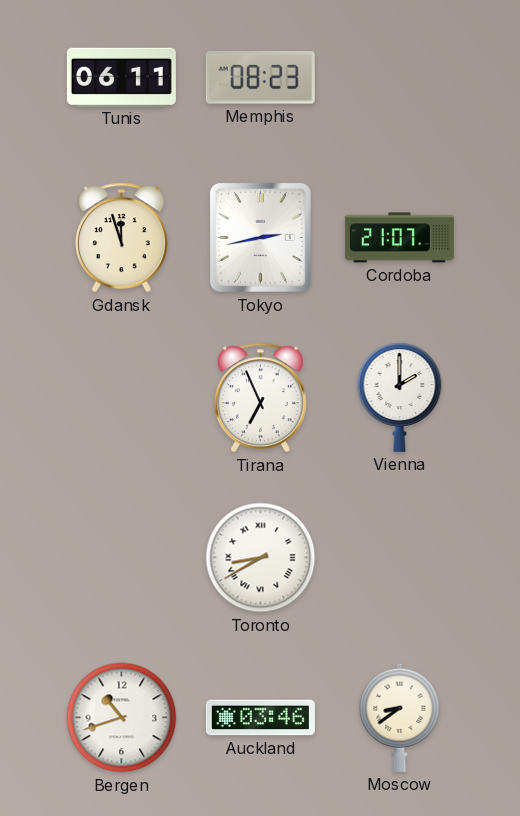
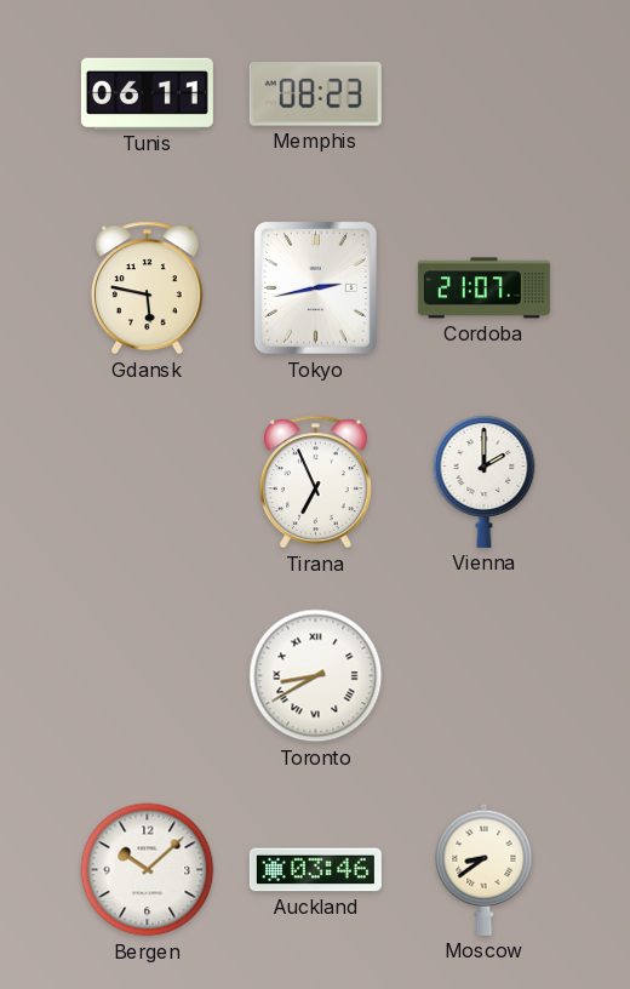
Gdansk: 11:57 -> 5:47
Bergen: 10:42 -> 10:08
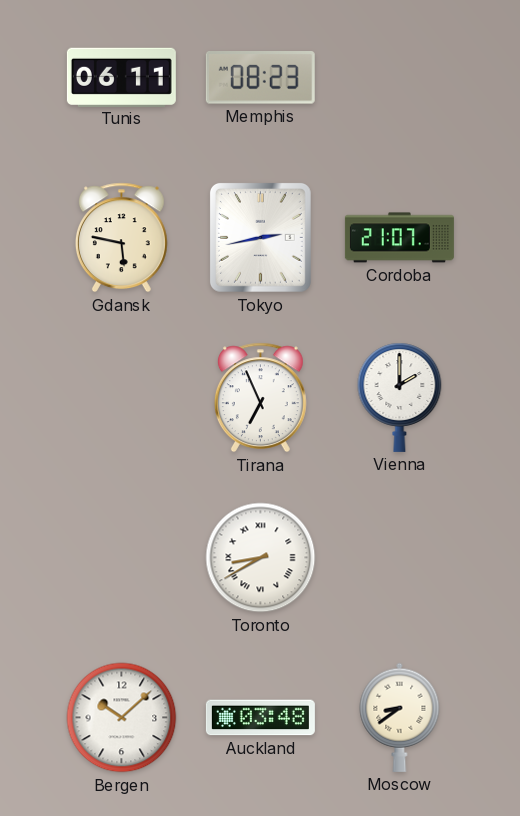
Auckland: 03:46 -> 03:48
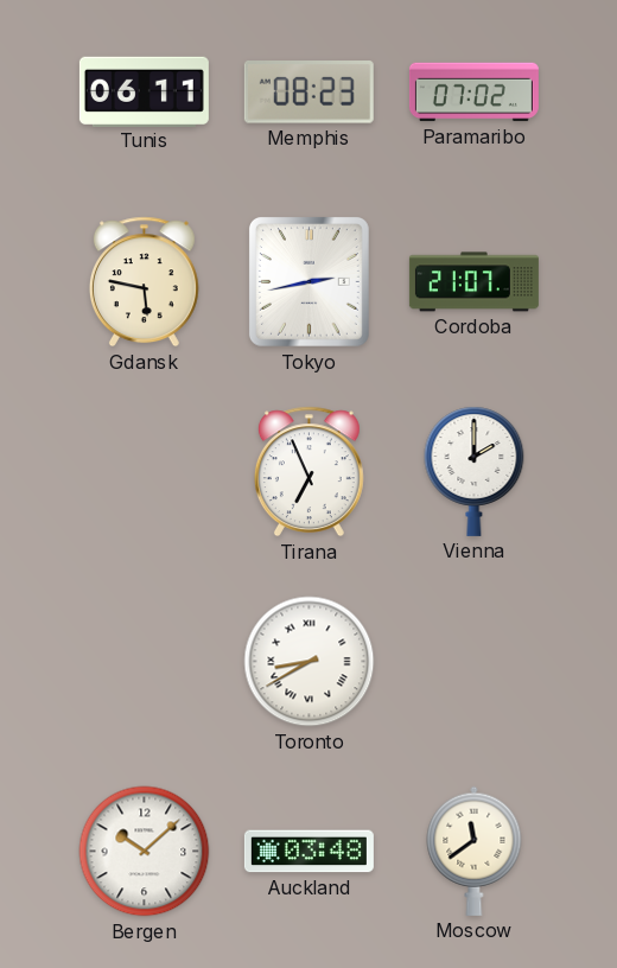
Paramaribo: none -> 07:02
Moscow: 8:39 -> 11:39
